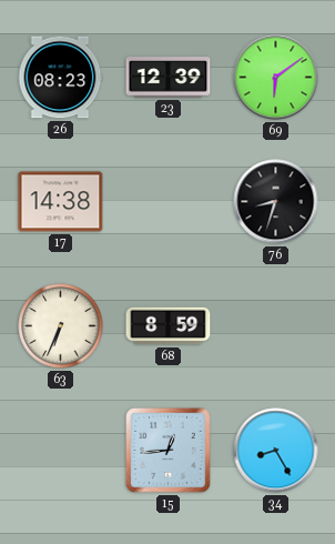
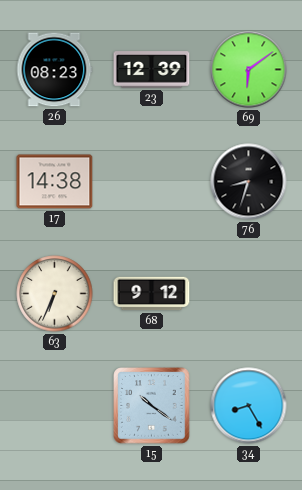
68: 8:59 -> 9:12
15: 12:44 -> 10:21
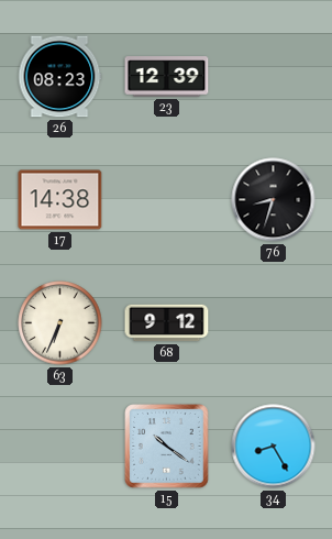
69: 6:09 -> none
